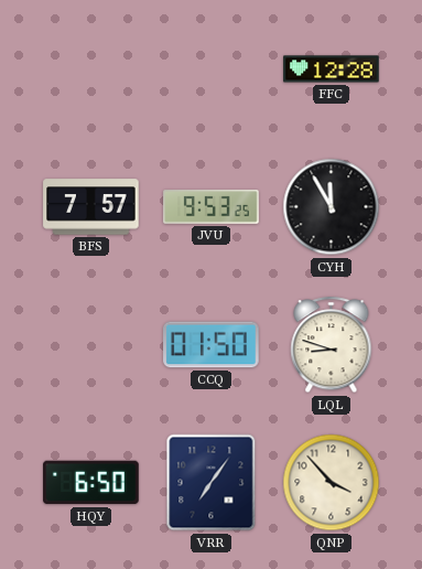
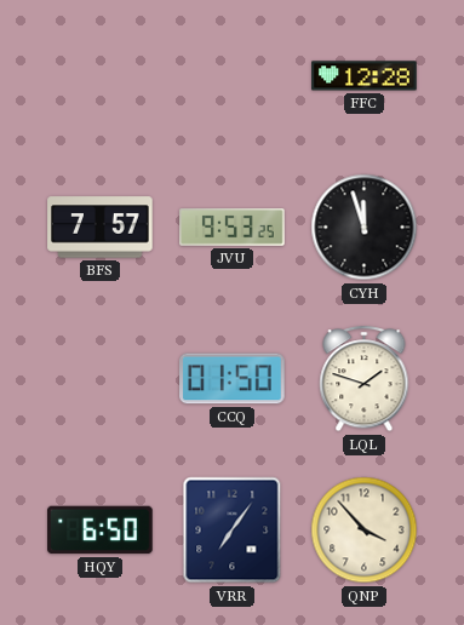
CYH: 11:55 -> 11:57
LQL: 8:48 -> 1:48
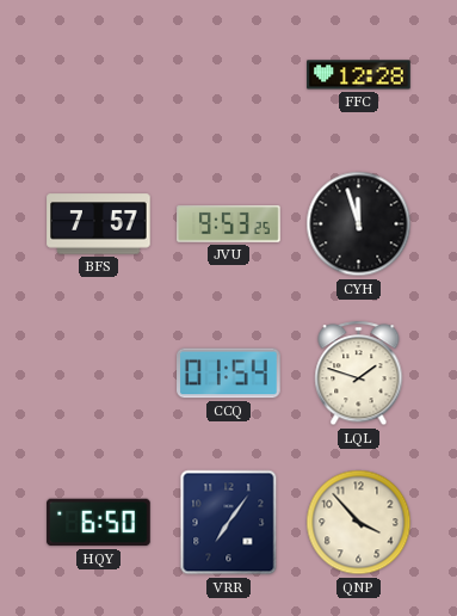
CCQ: 01:50 -> 01:54
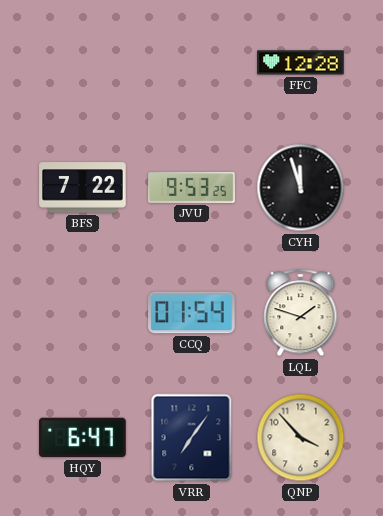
BFS: 7:57 -> 7:22
HQY: 6:50 -> 6:47
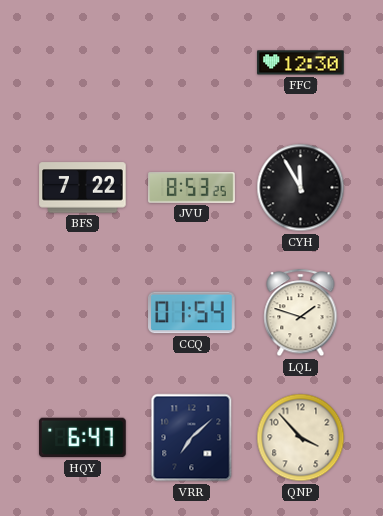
FFC: 12:28 -> 12:30
JVU: 9:53 -> 8:53
CYH: 11:57 -> 11:55
VRR: 7:06 -> 7:08
